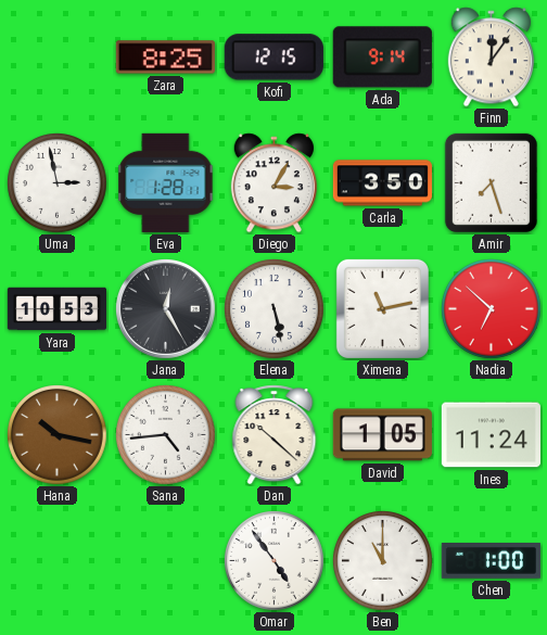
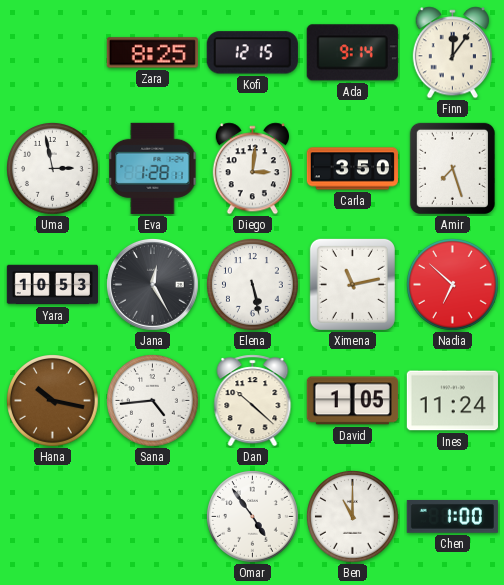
Diego: 3:05 -> 3:01
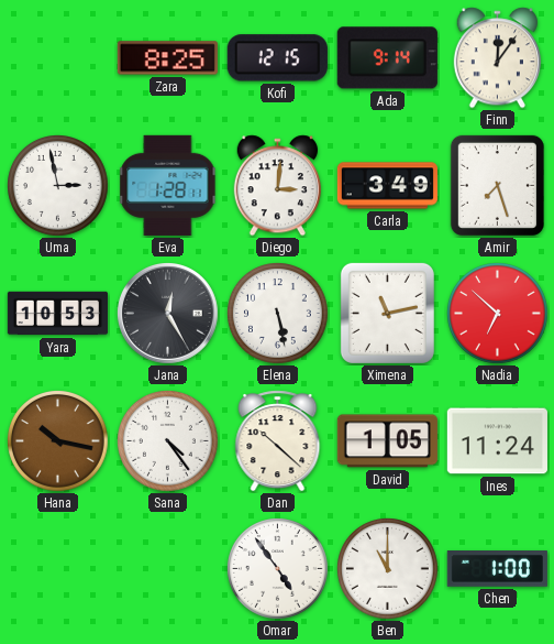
Carla: 3:50 -> 3:49
Sana: 4:44 -> 4:24
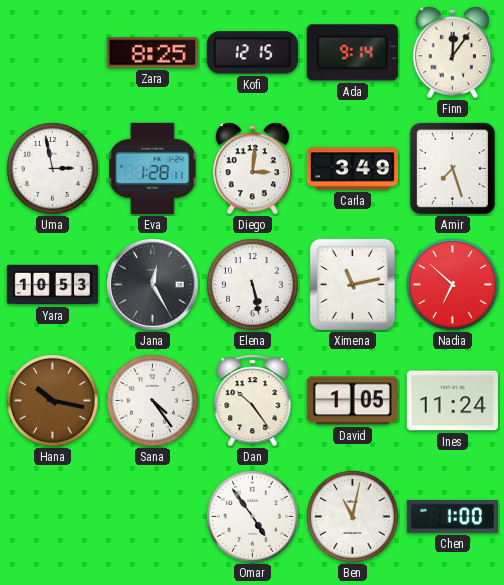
Dan: 10:22 -> 10:24
Ben: 11:00 -> 11:02
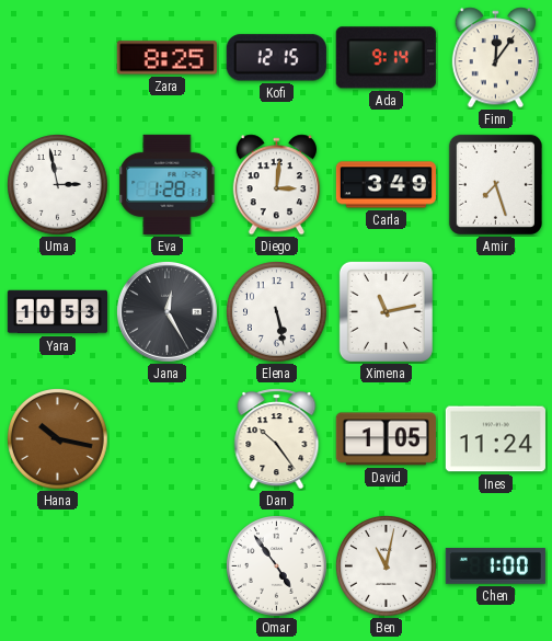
Nadia: 6:52 -> none
Sana: 4:24 -> none
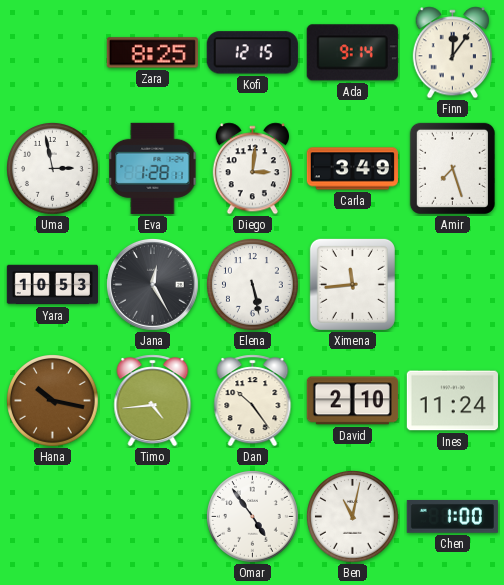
Ximena: 11:13 -> 11:44
Timo: none -> 4:44
David: 1:05 -> 2:10
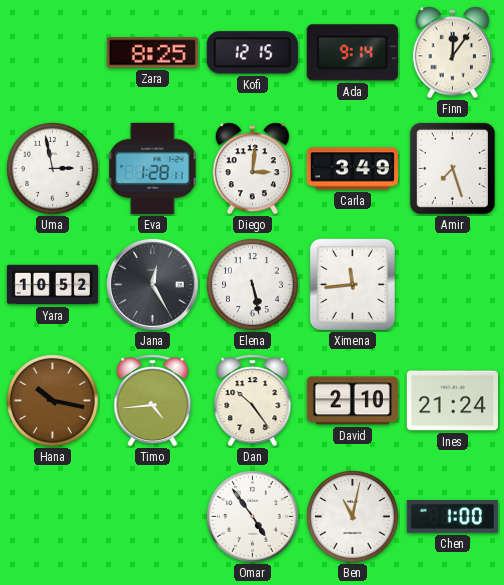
Yara: 10:53 -> 10:52
Ines: 11:24 -> 21:24
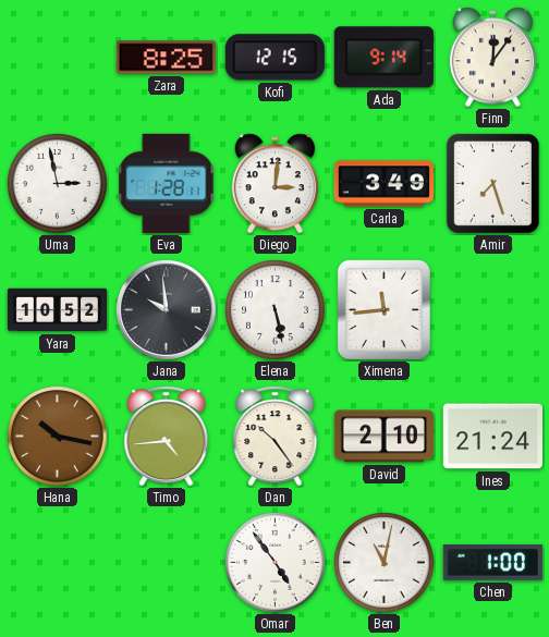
Jana: 12:25 -> 9:59
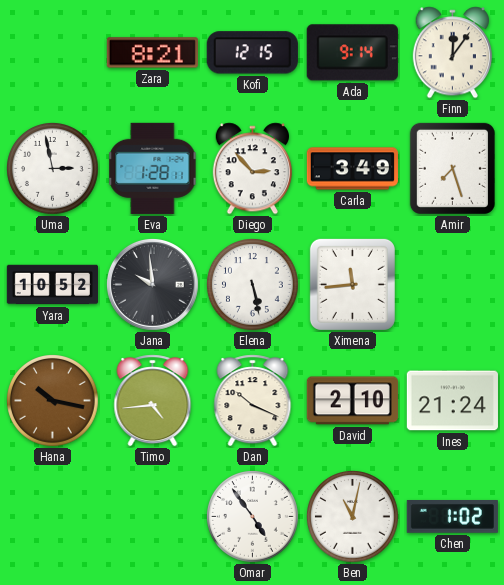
Zara: 8:25 -> 8:21
Diego: 3:01 -> 2:53
Dan: 10:24 -> 10:19
Chen: 1:00 -> 1:02
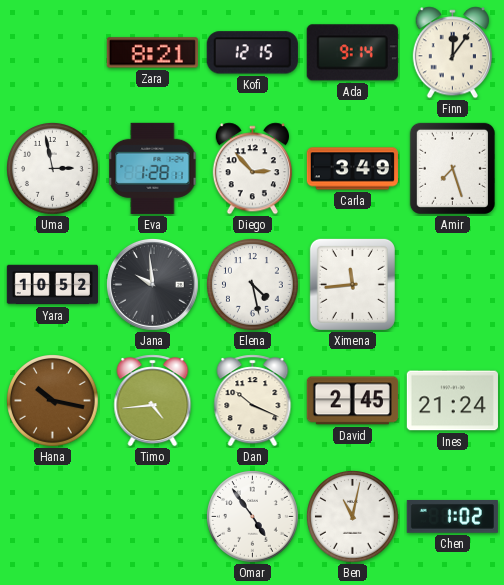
Elena: 5:28 -> 4:28
David: 2:10 -> 2:45
